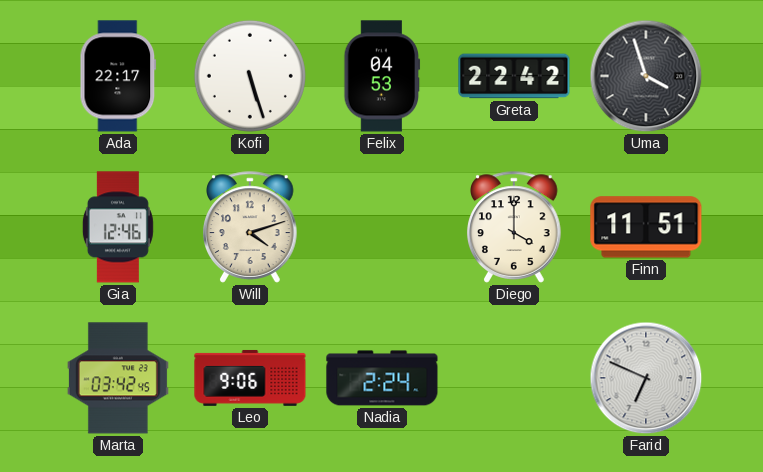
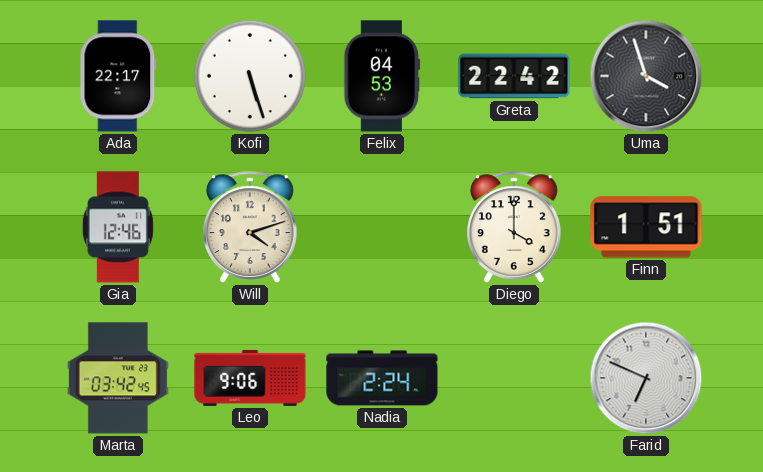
Finn: 11:51 -> 1:51
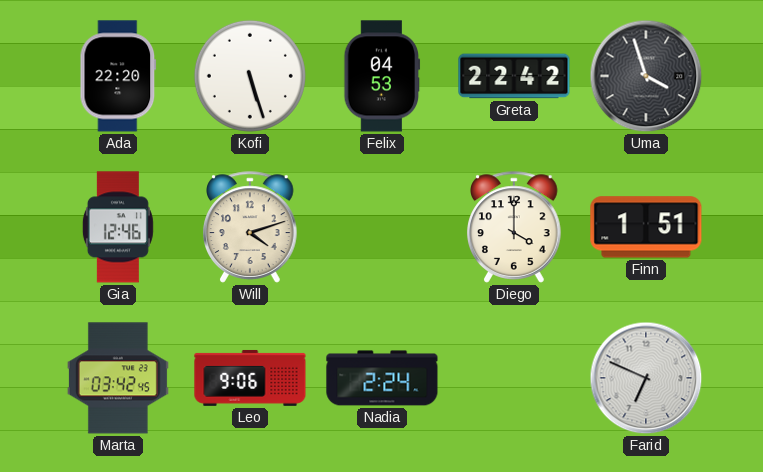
Ada: 22:17 -> 22:20
